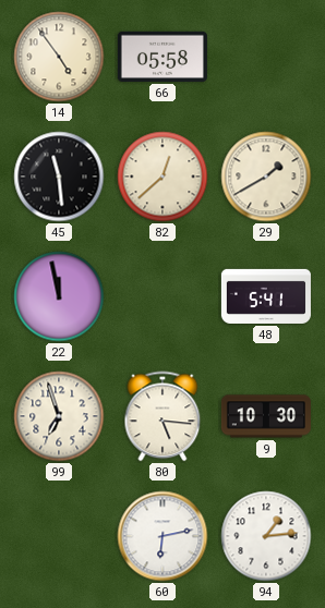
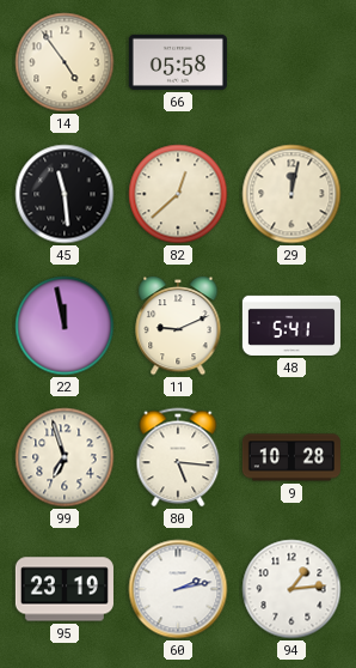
29: 1:40 -> 12:02
11: none -> 9:11
9: 10:30 -> 10:28
95: none -> 23:19
60: 6:13 -> 2:13
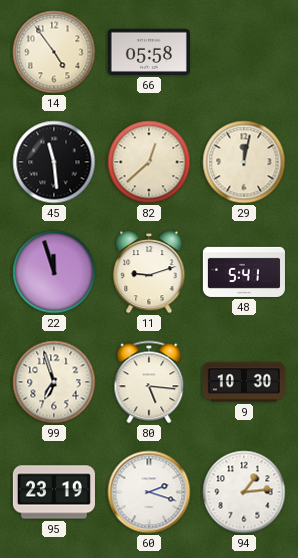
22: 11:58 -> 11:57
11: 9:11 -> 9:12
9: 10:28 -> 10:30
60: 2:13 -> 2:18
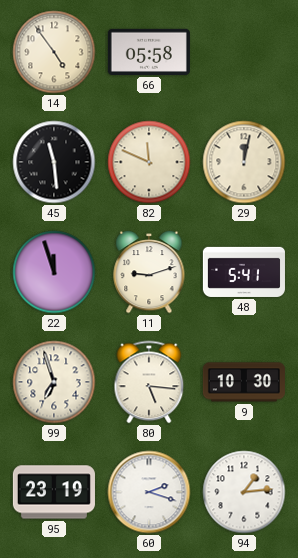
82: 12:38 -> 11:49
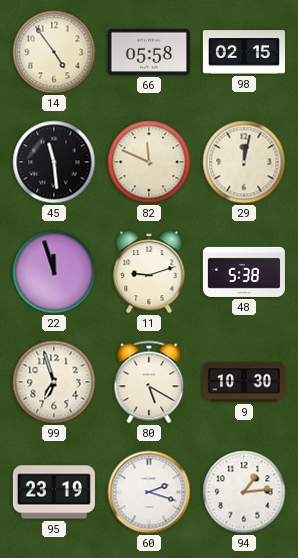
98: none -> 02:15
48: 5:41 -> 5:38
80: 5:16 -> 5:20
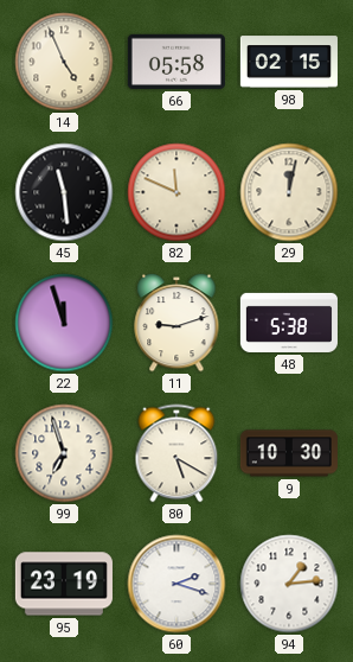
14: 4:54 -> 4:56
